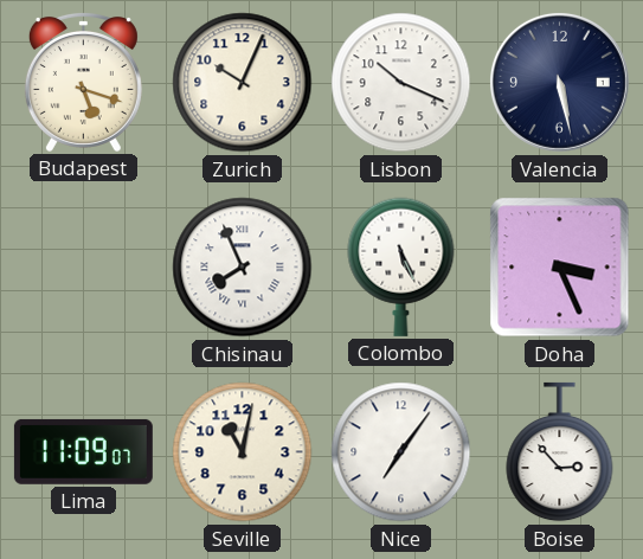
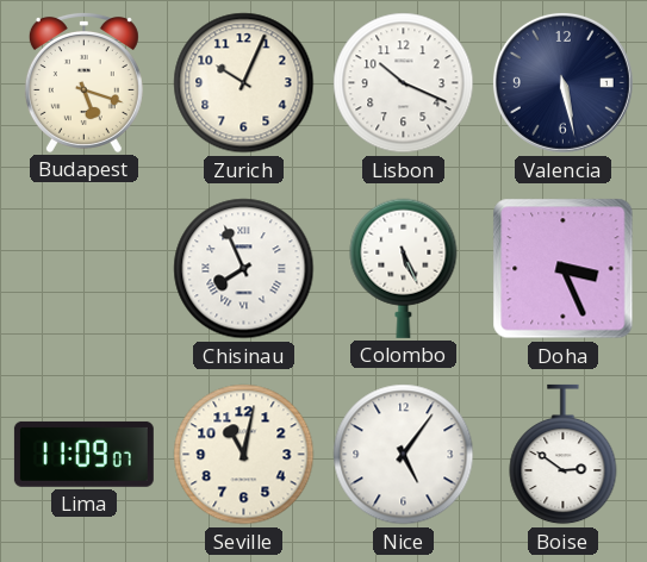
Nice: 7:06 -> 5:06
Boise: 2:53 -> 2:51
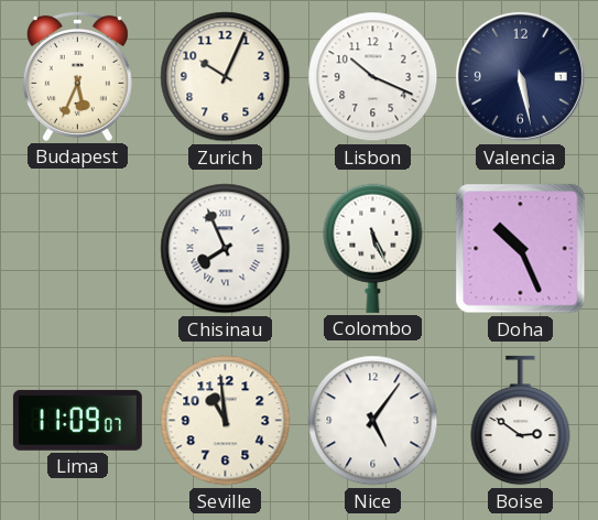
Budapest: 5:18 -> 5:34
Doha: 3:26 -> 10:26
Seville: 11:02 -> 10:59
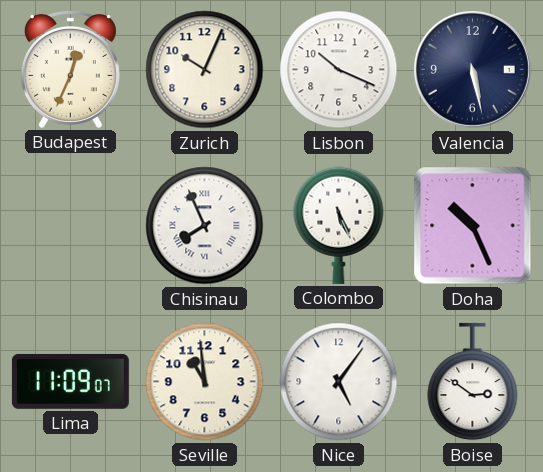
Budapest: 5:34 -> 12:34
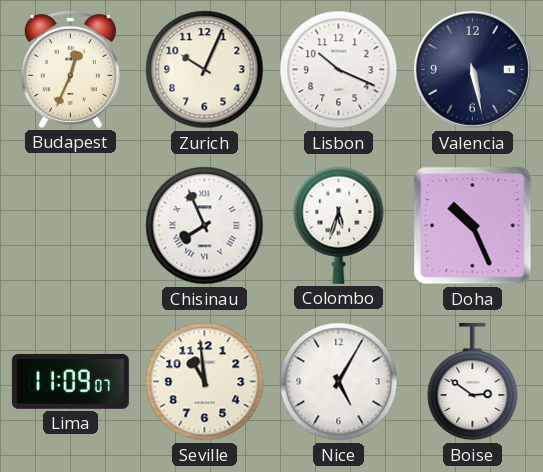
Colombo: 5:26 -> 5:33
Nice: 5:06 -> 5:05
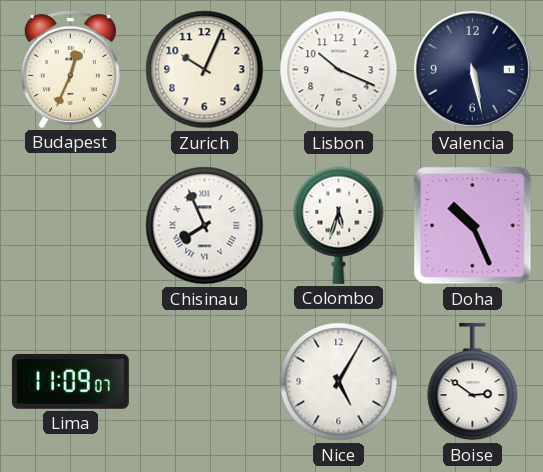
Seville: 10:59 -> none
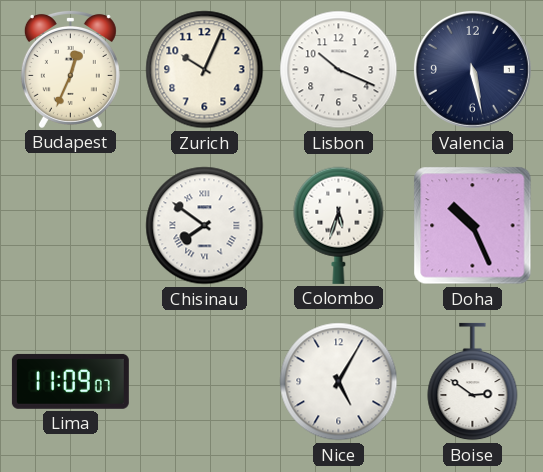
Chisinau: 7:56 -> 7:51
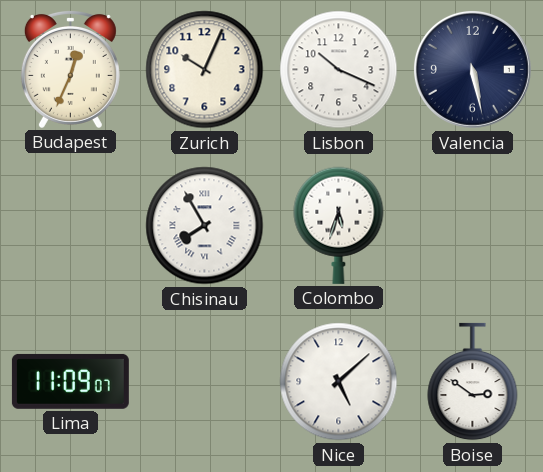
Chisinau: 7:51 -> 7:55
Doha: 10:26 -> none
Nice: 5:05 -> 5:08
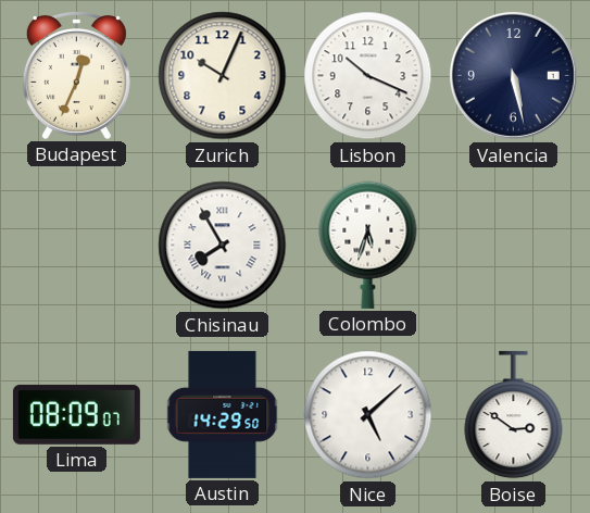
Lima: 11:09 -> 08:09
Austin: none -> 14:29
